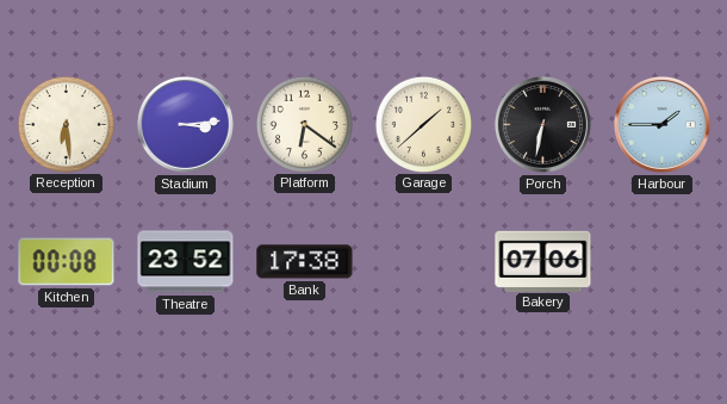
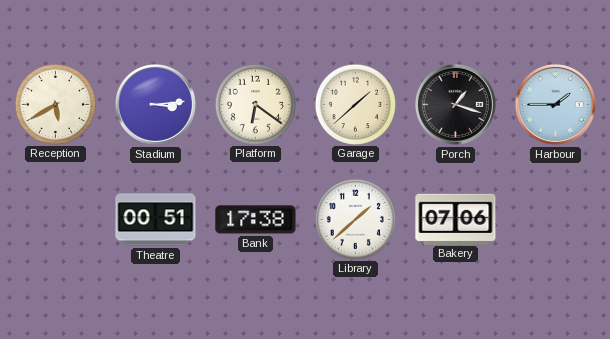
Reception: 6:29 -> 5:40
Porch: 6:32 -> 1:18
Kitchen: 00:08 -> none
Theatre: 23:52 -> 00:51
Library: none -> 1:38
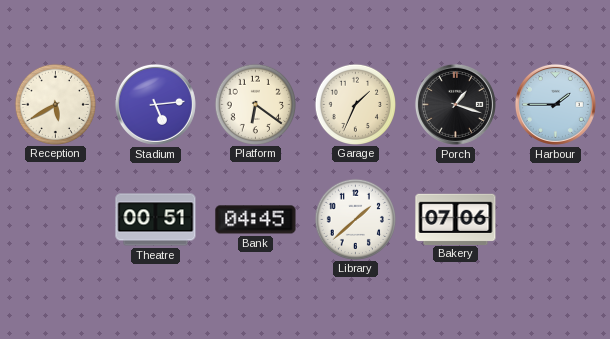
Stadium: 3:14 -> 5:14
Garage: 1:38 -> 1:34
Bank: 17:38 -> 04:45
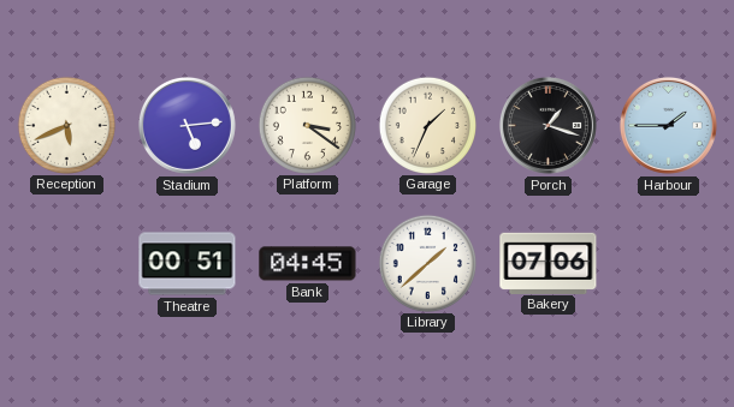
Reception: 5:40 -> 5:41
Platform: 6:21 -> 3:21
